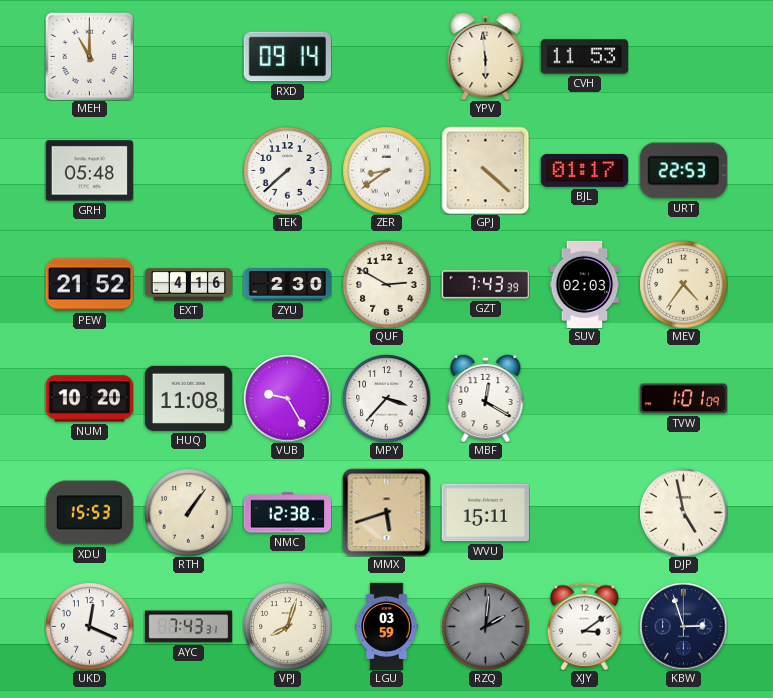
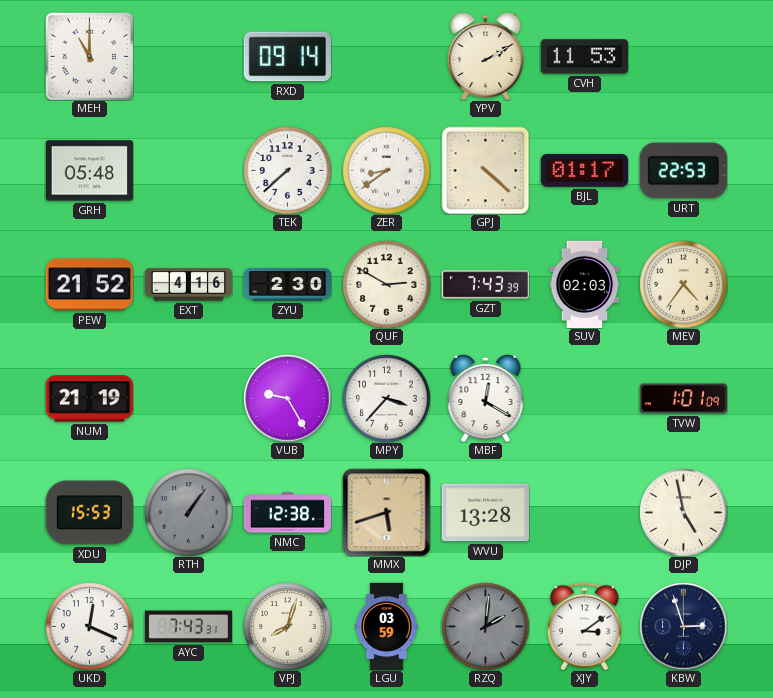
YPV: 5:59 -> 2:10
NUM: 10:20 -> 21:19
HUQ: 11:08 -> none
RTH dial: cream -> grey
WVU: 15:11 -> 13:28
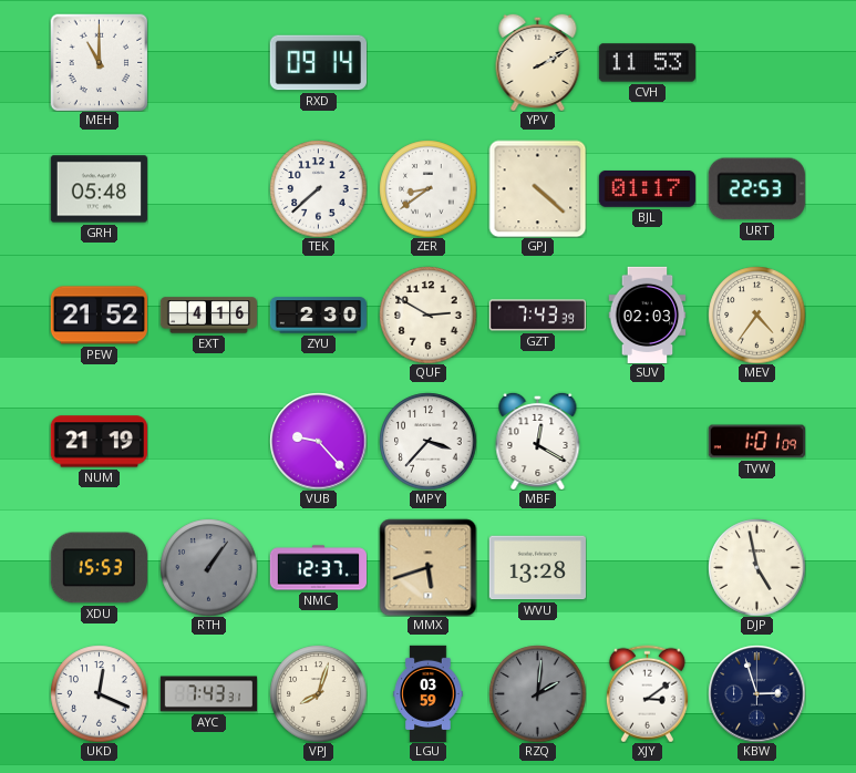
VUB: 9:25 -> 9:23
NMC: 12:38 -> 12:37
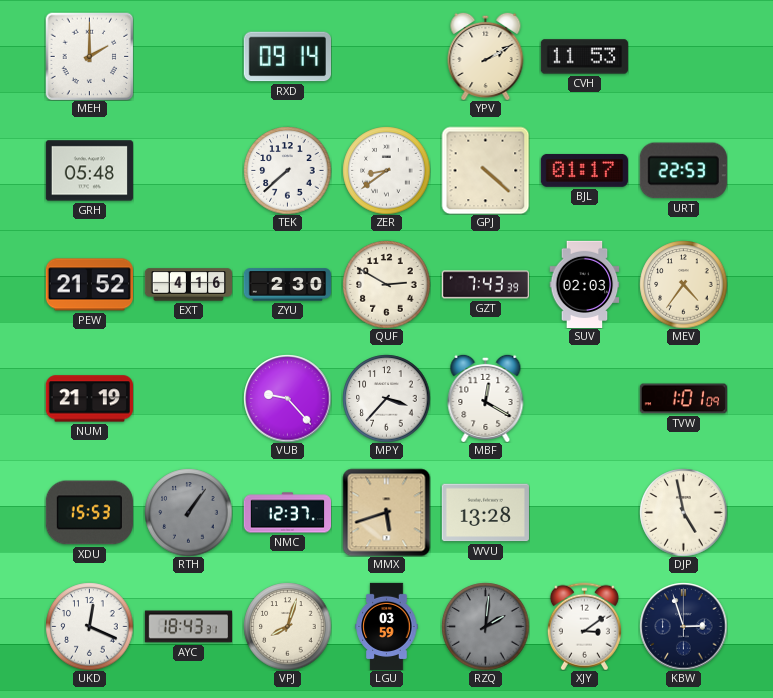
MEH: 11:00 -> 2:00
AYC: 7:43 -> 18:43
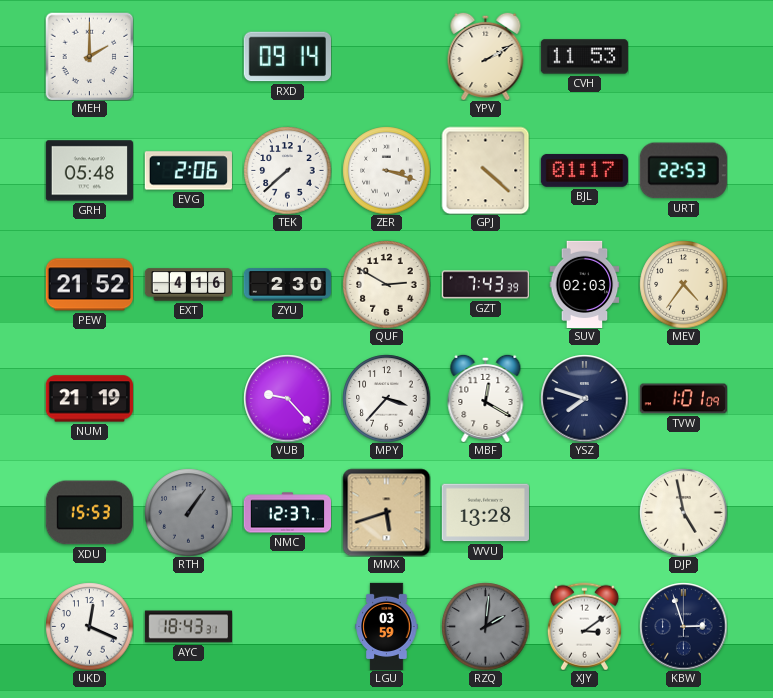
EVG: none -> 2:06
ZER: 8:39 -> 3:18
YSZ: none -> 7:48
VPJ: 8:03 -> none
